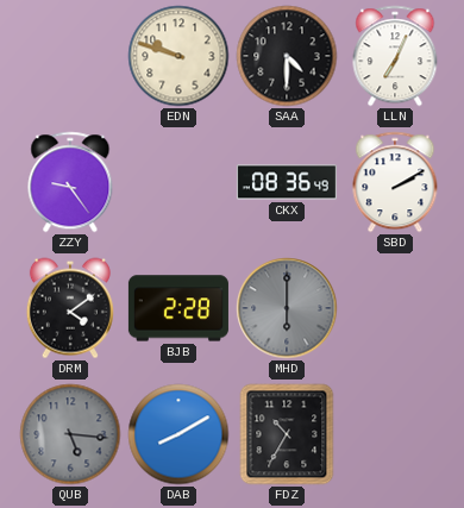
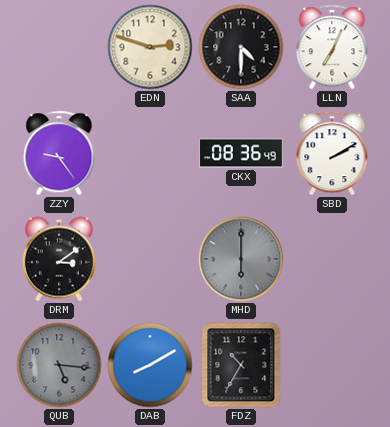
EDN: 9:48 -> 2:48
DRM: 4:09 -> 3:09
BJB: 2:28 -> none
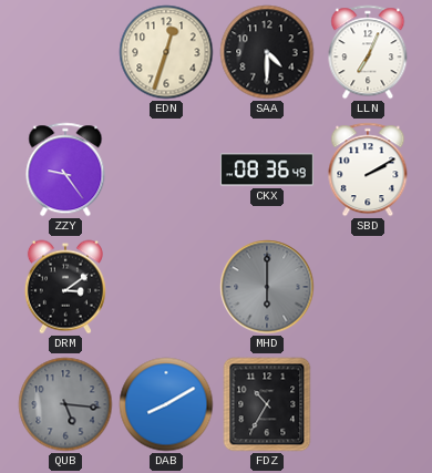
EDN: 2:48 -> 12:33
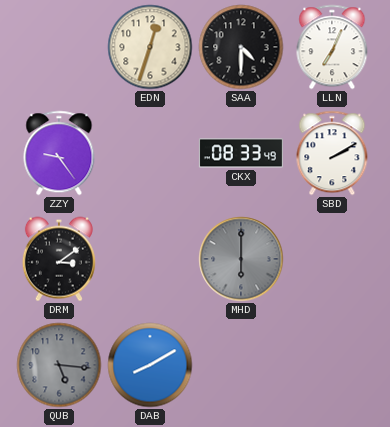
CKX: 08:36 -> 08:33
FDZ: 10:35 -> none
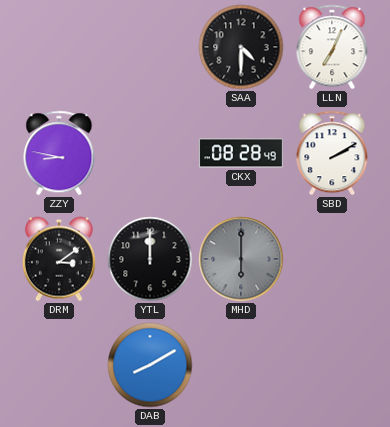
EDN: 12:33 -> none
ZZY: 9:24 -> 8:47
CKX: 08:33 -> 08:28
YTL: none -> 12:00
QUB: 5:16 -> none
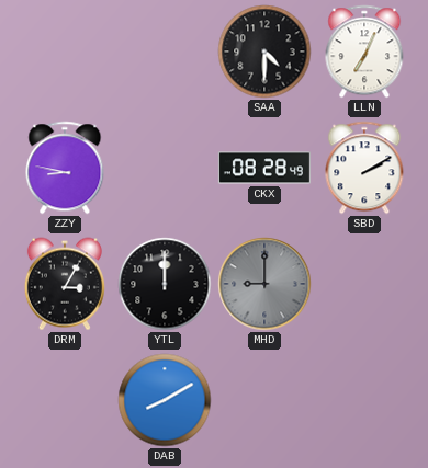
DRM: 3:09 -> 3:05
MHD: 6:00 -> 9:00
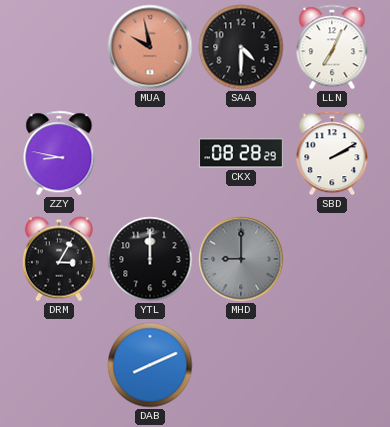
MUA: none -> 9:58
CKX: 08:28:49 -> 08:28:29
DAB: 8:10 -> 8:11
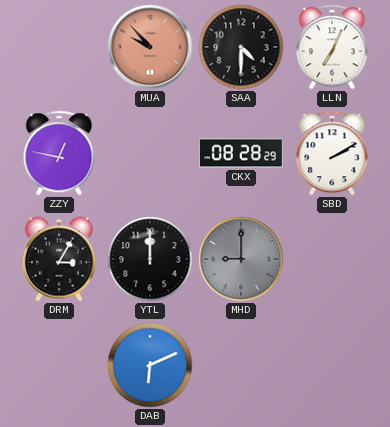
MUA: 9:58 -> 9:53
ZZY: 8:47 -> 12:47
DAB: 8:11 -> 6:11
